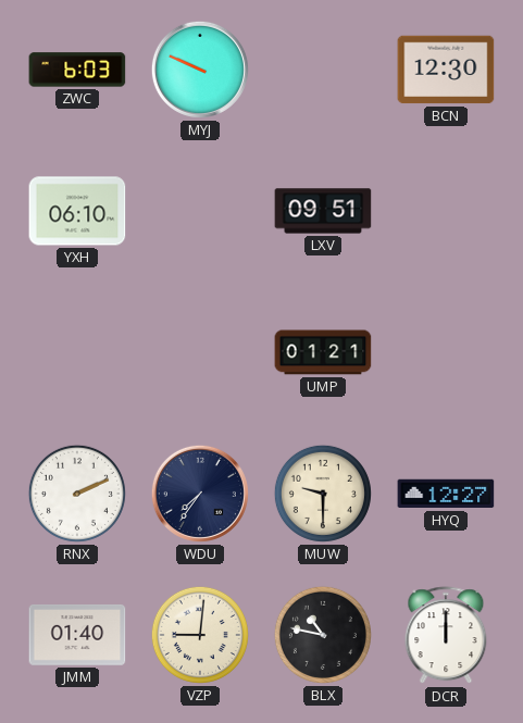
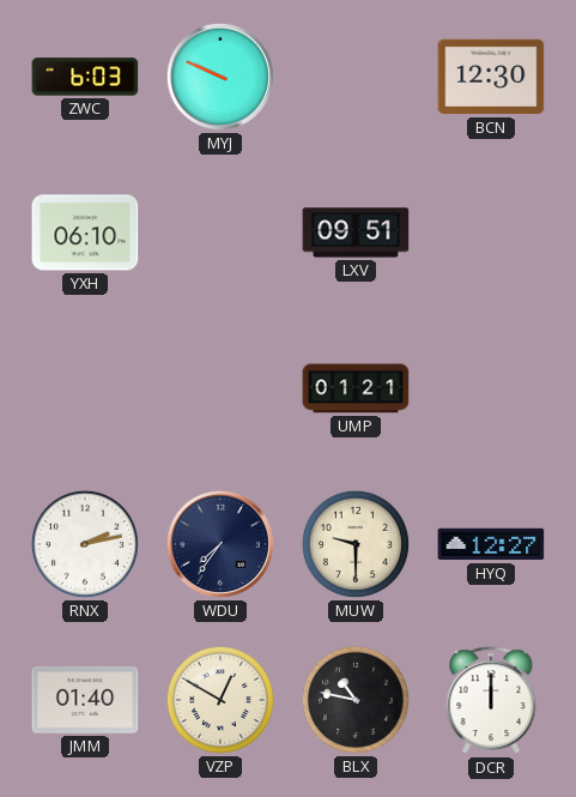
RNX: 2:11 -> 2:13
VZP: 9:01 -> 12:50
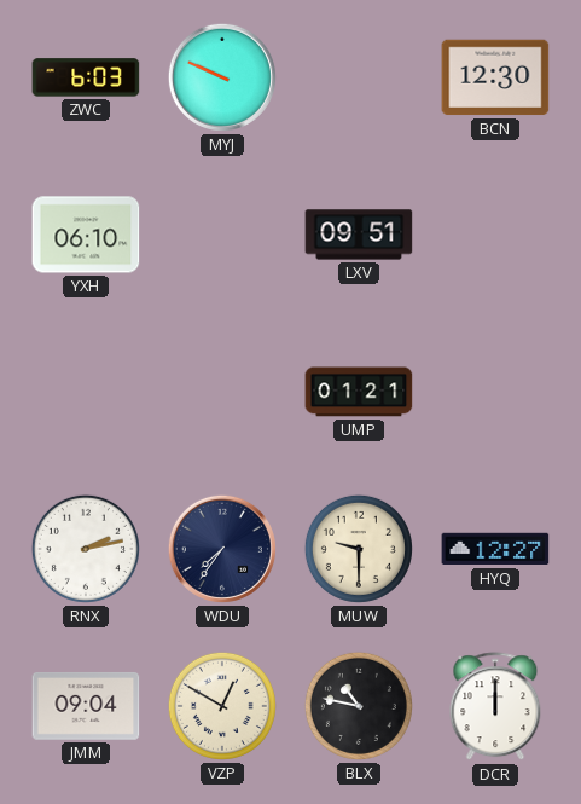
JMM: 01:40 -> 09:04
